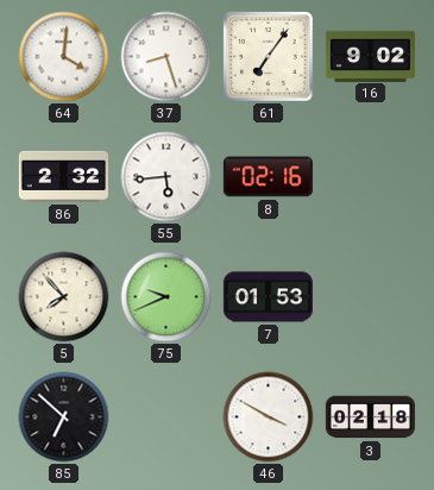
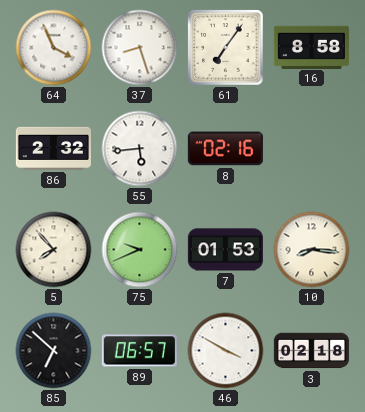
64: 4:01 -> 3:56
16: 9:02 -> 8:58
10: none -> 8:16
89: none -> 06:57
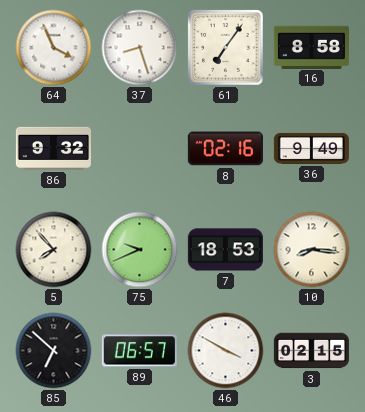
86: 2:32 -> 9:32
55: 5:44 -> none
36: none -> 9:49
7: 01:53 -> 18:53
3: 02:18 -> 02:15
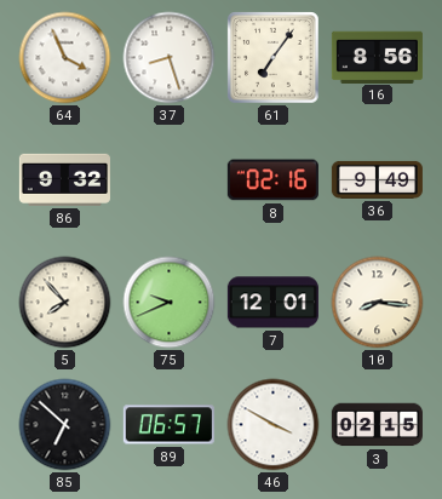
16: 8:58 -> 8:56
7: 18:53 -> 12:01
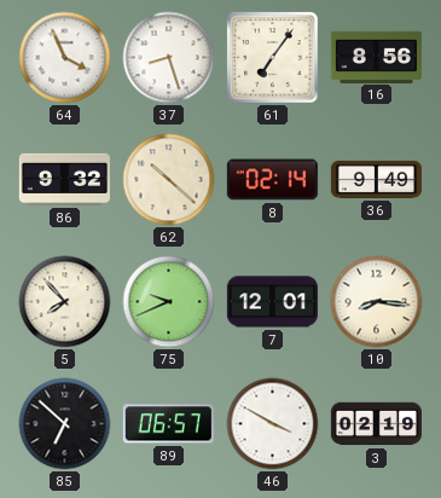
62: none -> 10:22
8: 02:16 -> 02:14
3: 02:15 -> 02:19
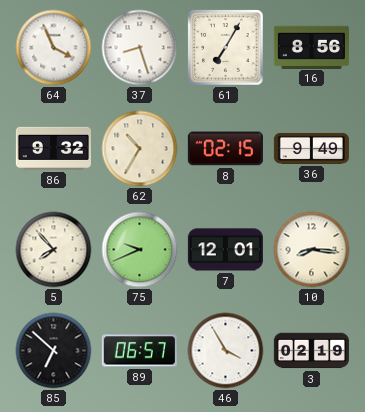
61: 7:06 -> 7:05
62: 10:22 -> 10:35
8: 02:14 -> 02:15
46: 3:50 -> 3:55
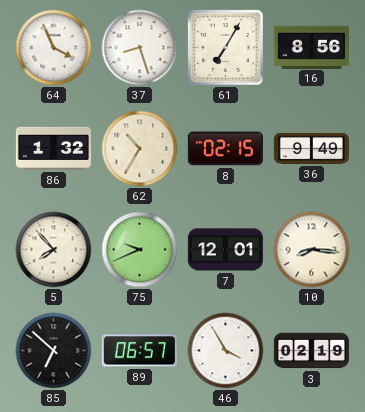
86: 9:32 -> 1:32
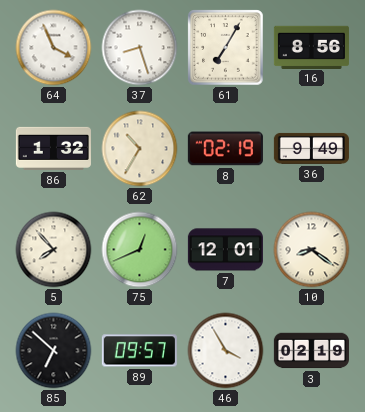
8: 02:15 -> 02:19
75: 9:41 -> 12:41
10: 8:16 -> 8:21
89: 06:57 -> 09:57
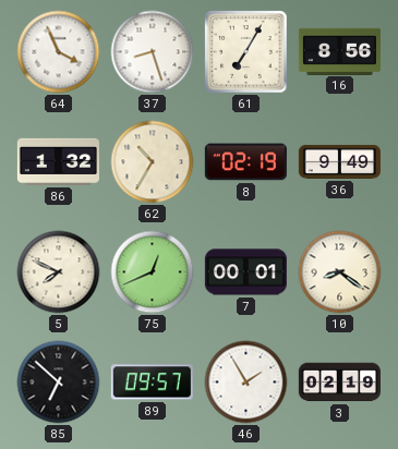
5: 7:53 -> 7:49
7: 12:01 -> 00:01
46: 3:55 -> 1:55
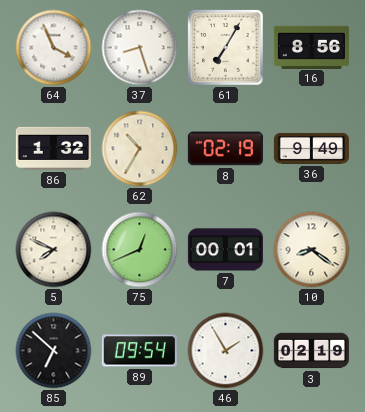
89: 09:57 -> 09:54
